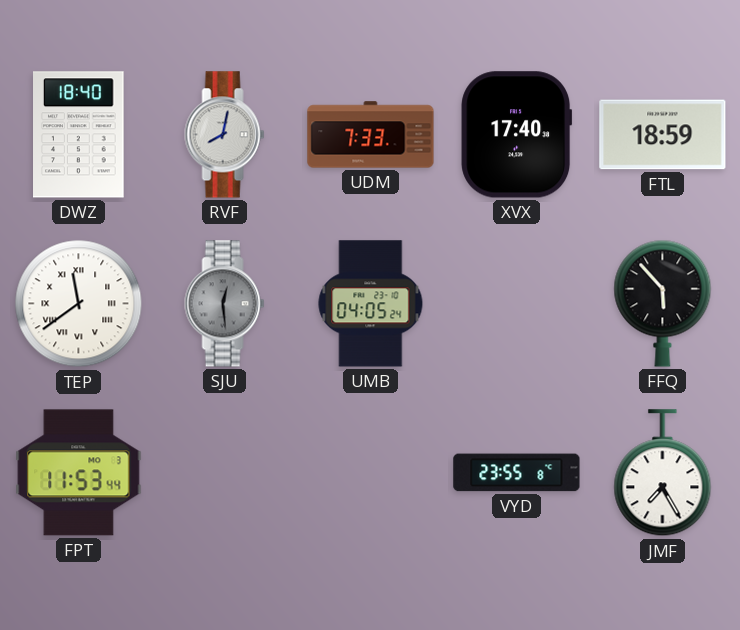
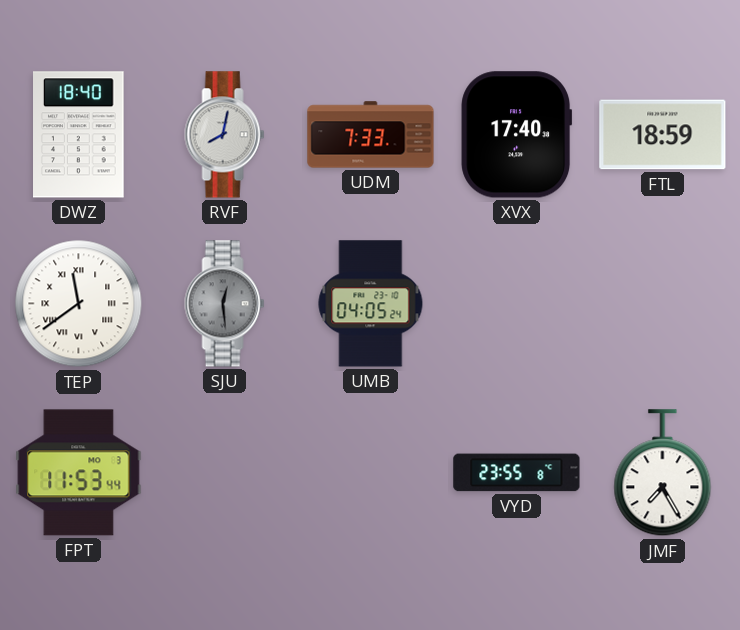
FFQ: 5:53 -> none
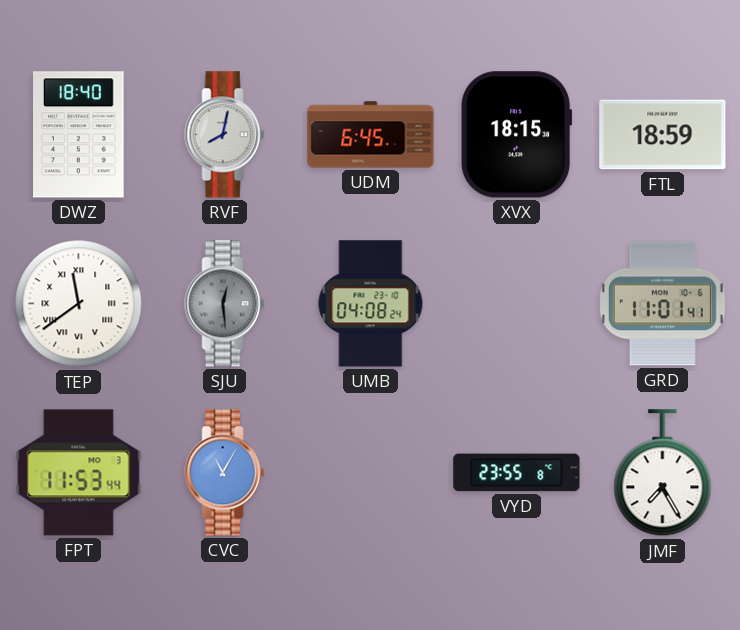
UDM: 7:33 -> 6:45
XVX: 17:40 -> 18:15
UMB: 04:05 -> 04:08
GRD: none -> 11:01
CVC: none -> 11:05
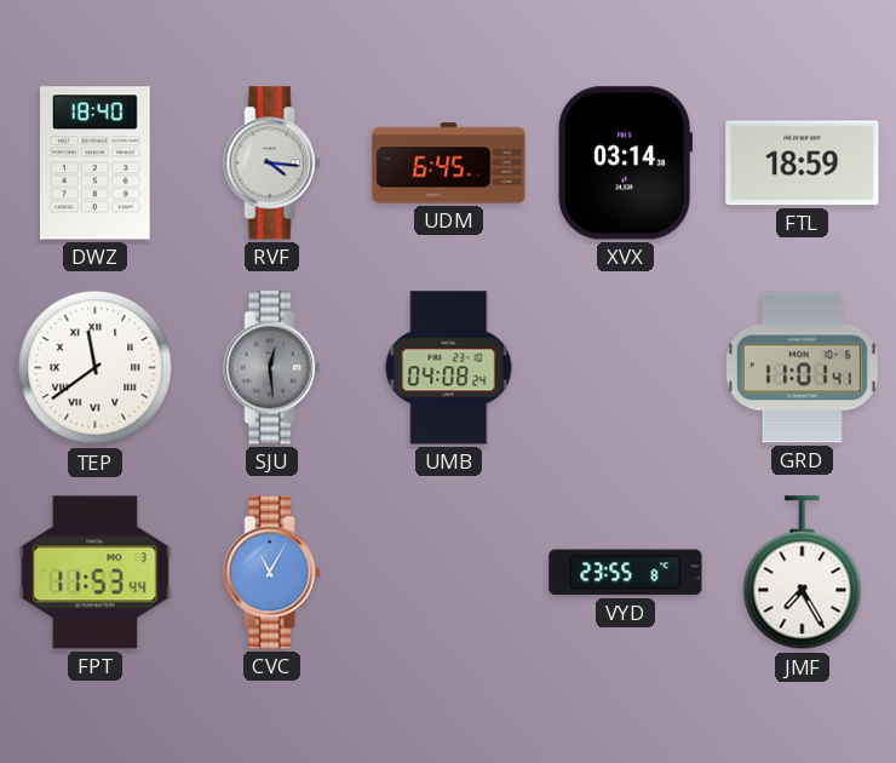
RVF: 8:02 -> 4:16
XVX: 18:15 -> 03:14
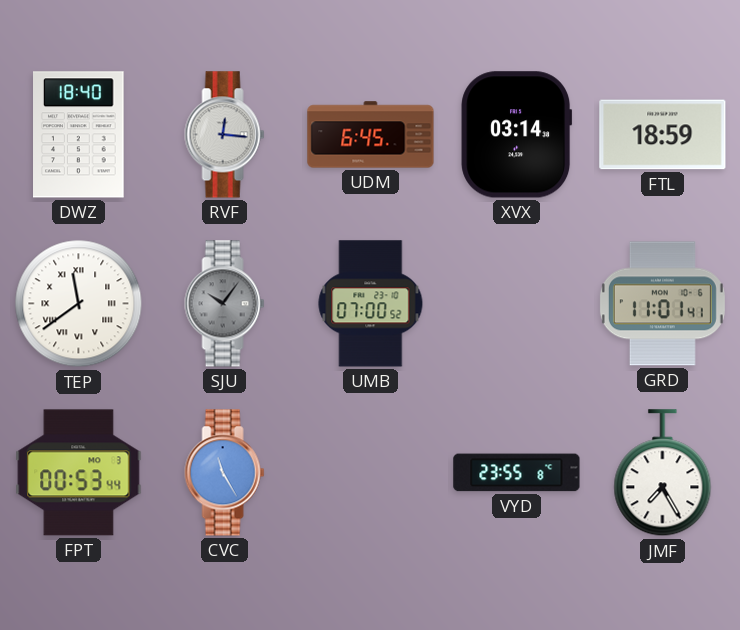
RVF: 4:16 -> 12:16
SJU: 12:29 -> 10:06
UMB: 04:08 -> 07:00
FPT: 11:53 -> 00:53
CVC: 11:05 -> 11:25
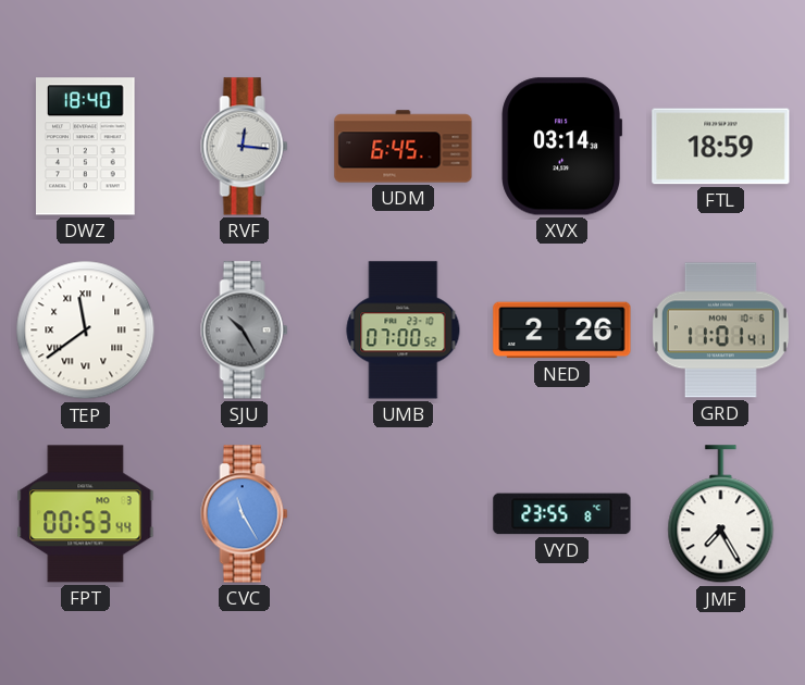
SJU: 10:06 -> 10:25
NED: none -> 2:26
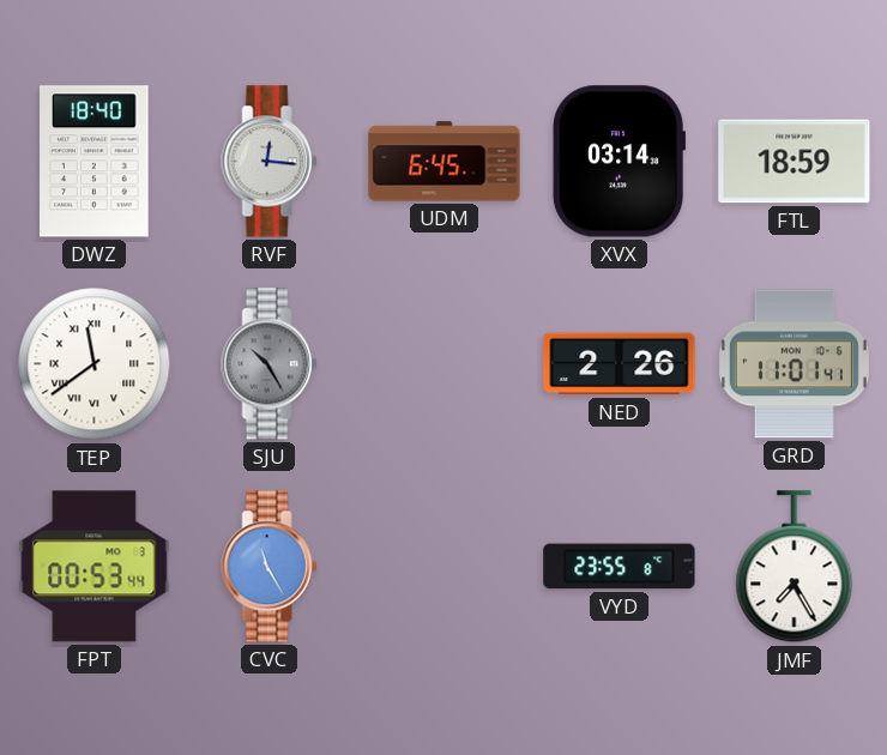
UMB: 07:00 -> none
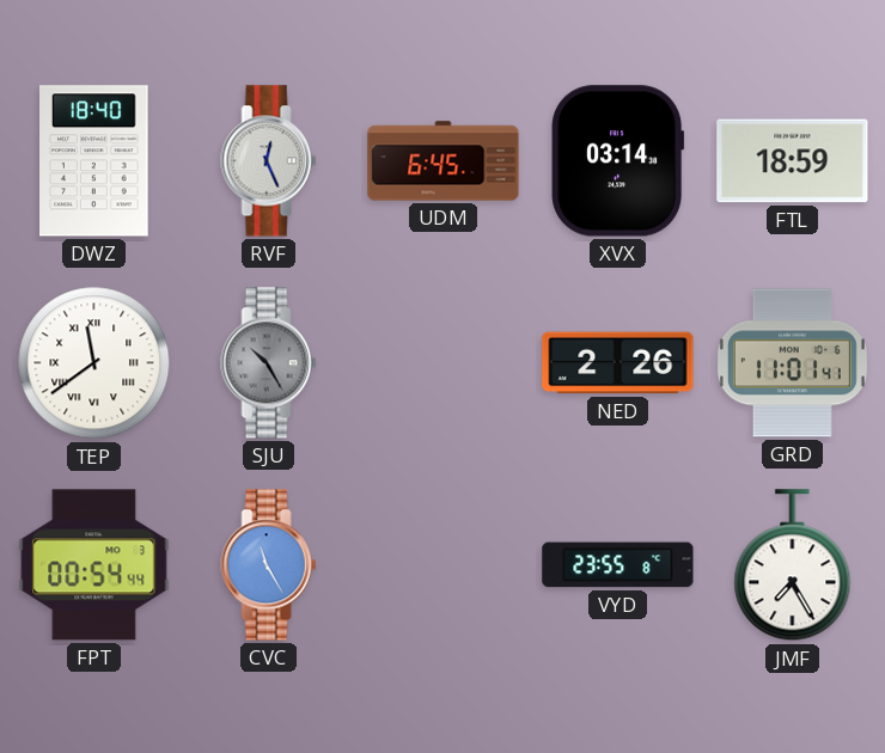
RVF: 12:16 -> 12:26
FPT: 00:53 -> 00:54
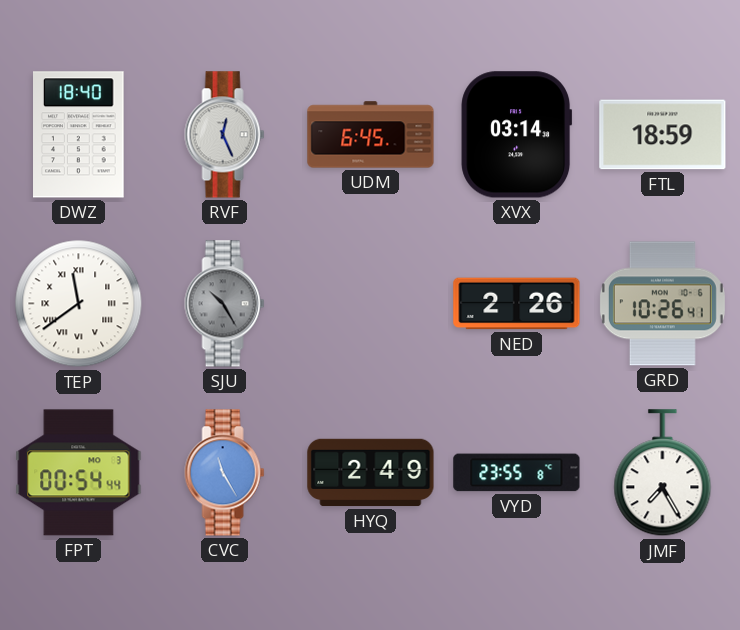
GRD: 11:01 -> 10:26
HYQ: none -> 2:49
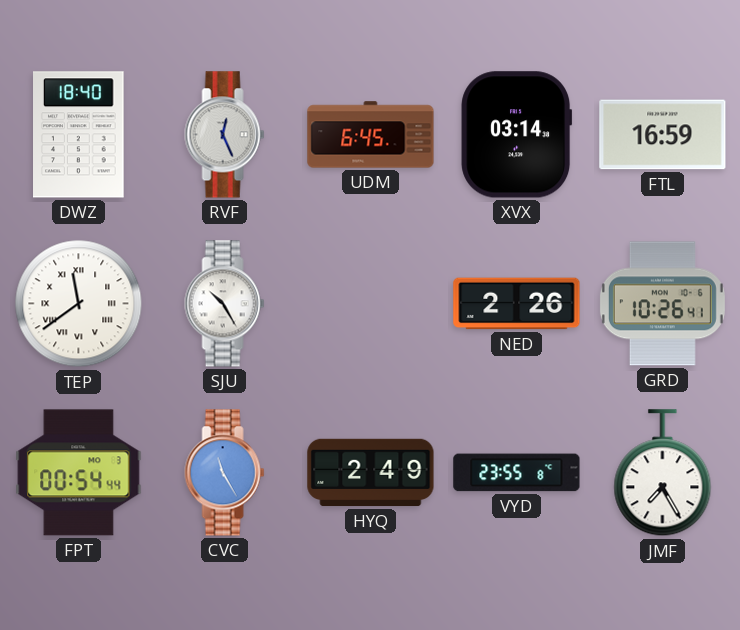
FTL: 18:59 -> 16:59
SJU dial: grey -> white
